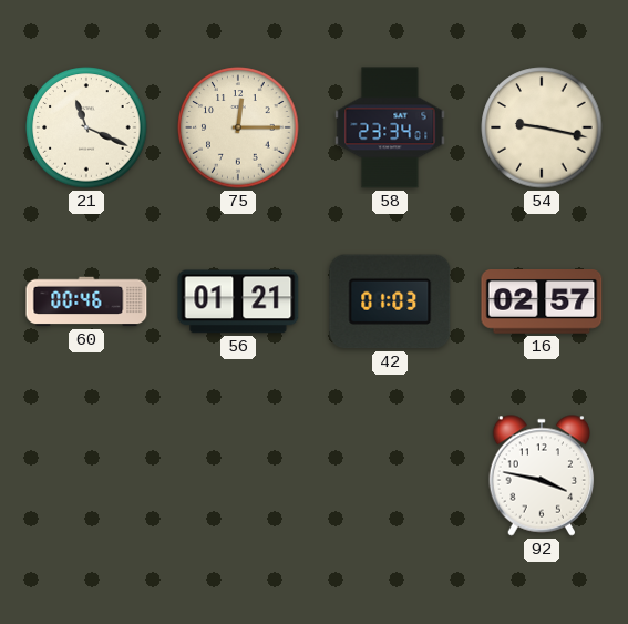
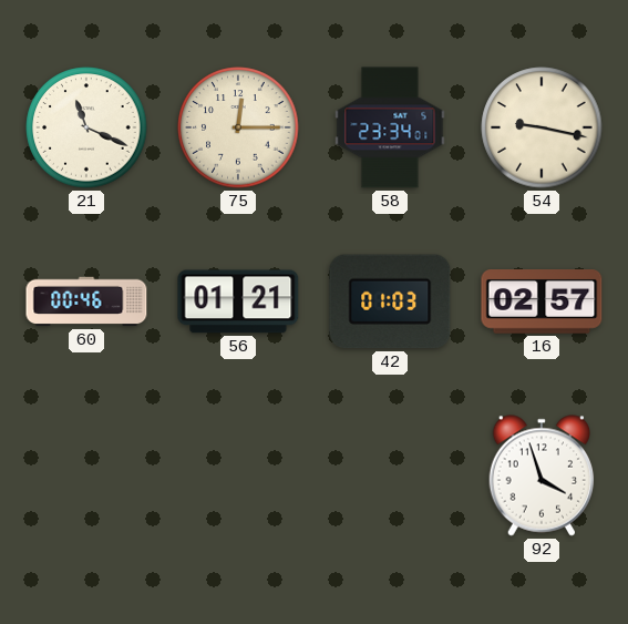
92: 3:47 -> 3:57
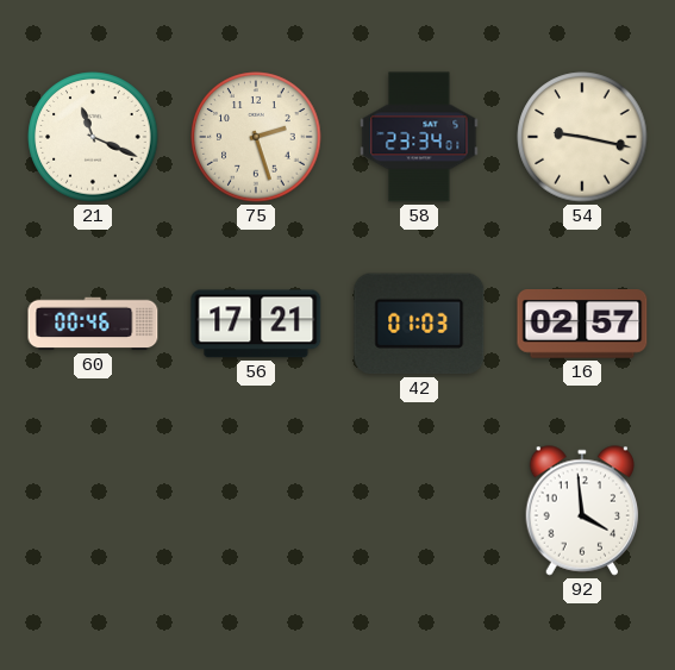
75: 12:15 -> 2:27
56: 01:21 -> 17:21
92: 3:57 -> 3:59
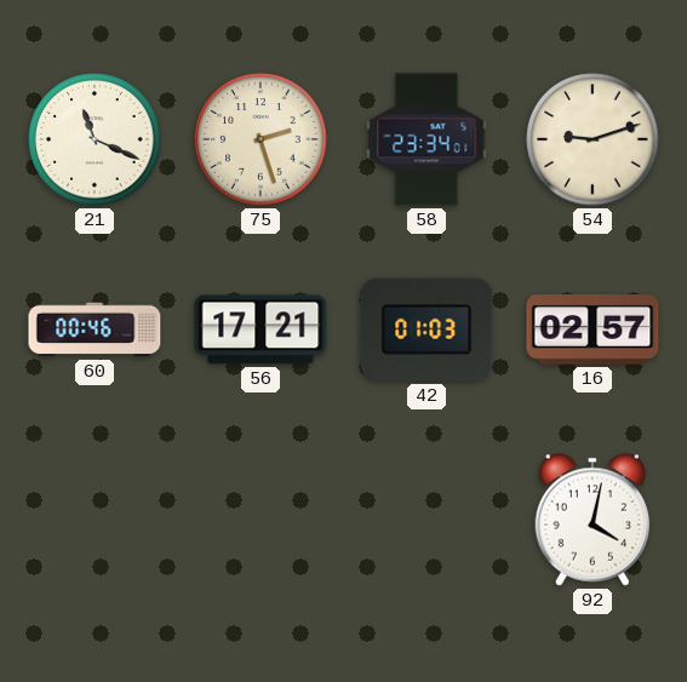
54: 9:17 -> 9:12
92: 3:59 -> 4:02
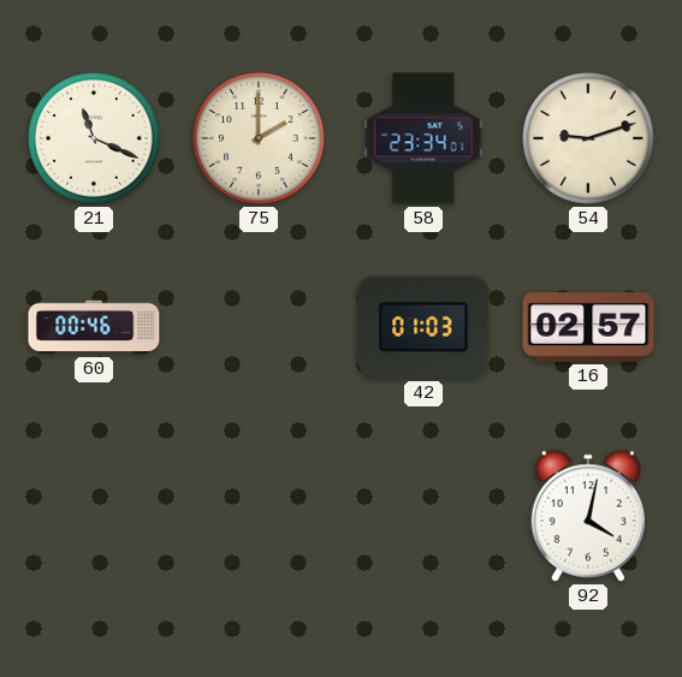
75: 2:27 -> 2:00
56: 17:21 -> none
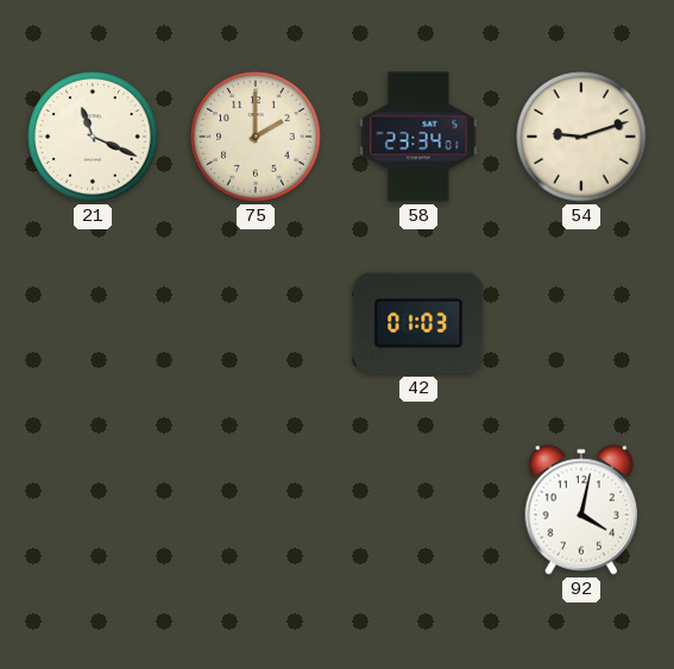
60: 00:46 -> none
16: 02:57 -> none
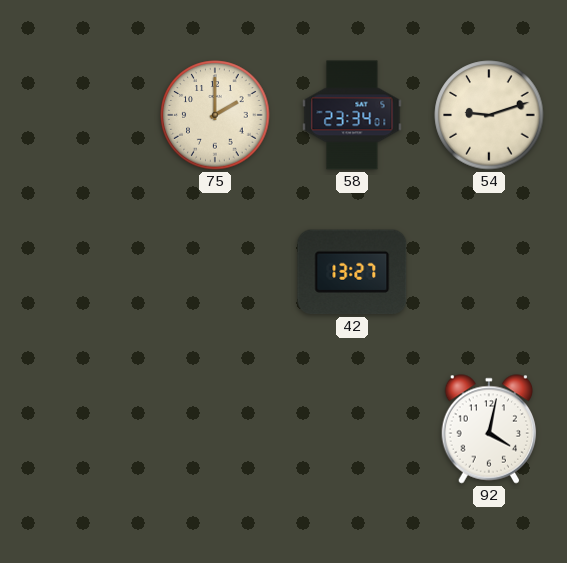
21: 11:19 -> none
42: 01:03 -> 13:27
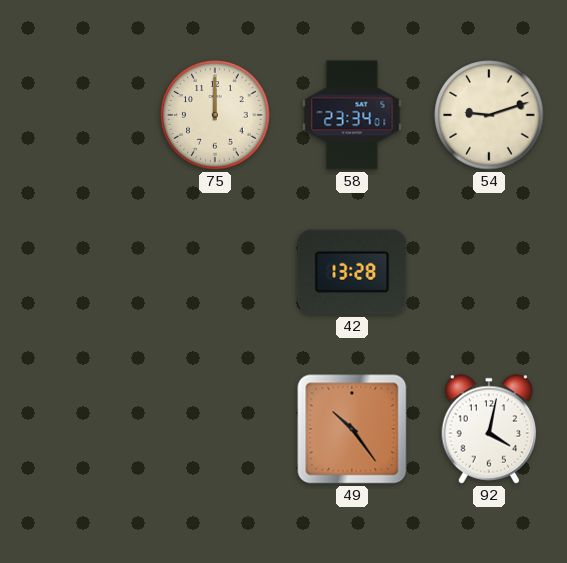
75: 2:00 -> 12:00
42: 13:27 -> 13:28
49: none -> 10:24
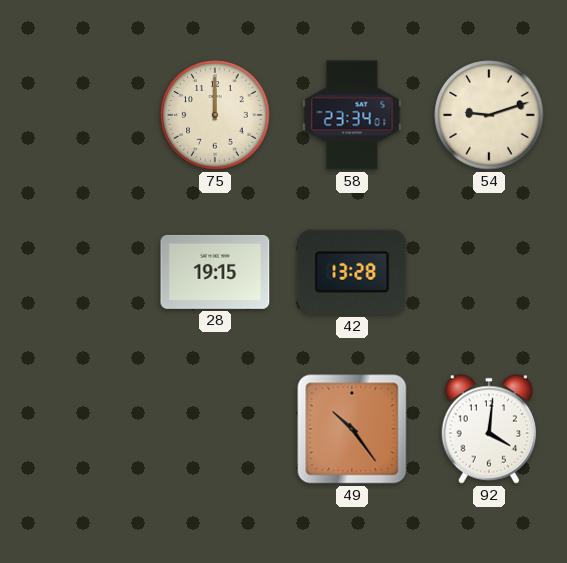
28: none -> 19:15
92: 4:02 -> 4:01
